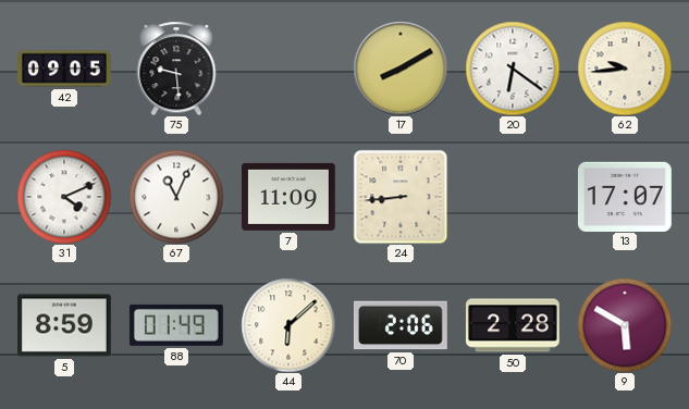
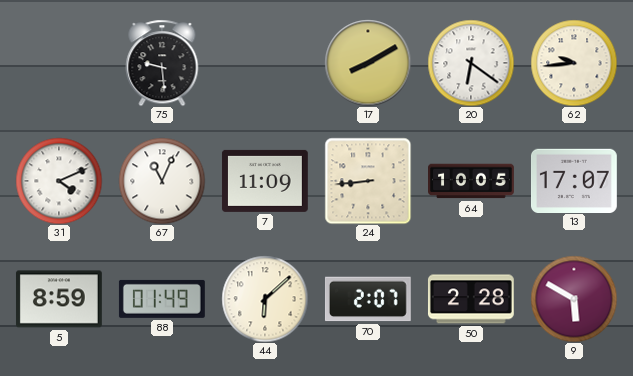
42: 09:05 -> none
64: none -> 10:05
70: 2:06 -> 2:07
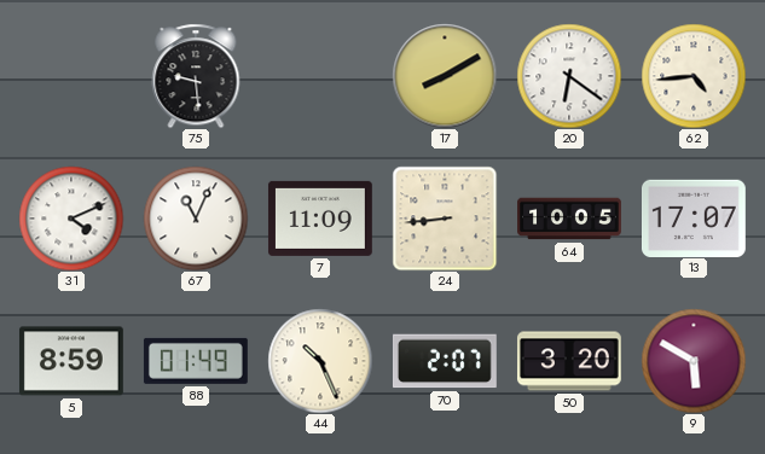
62: 9:44 -> 4:44
44: 6:08 -> 10:26
50: 2:28 -> 3:20
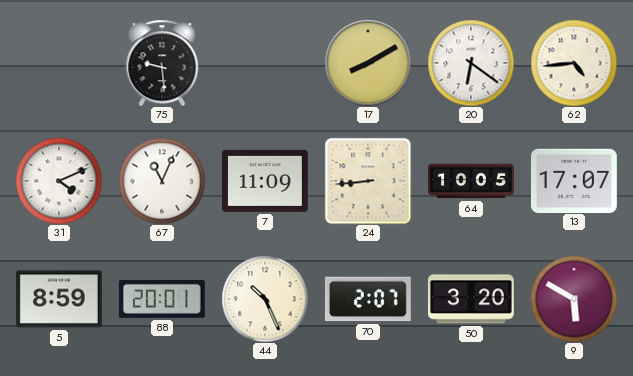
88: 01:49 -> 20:01
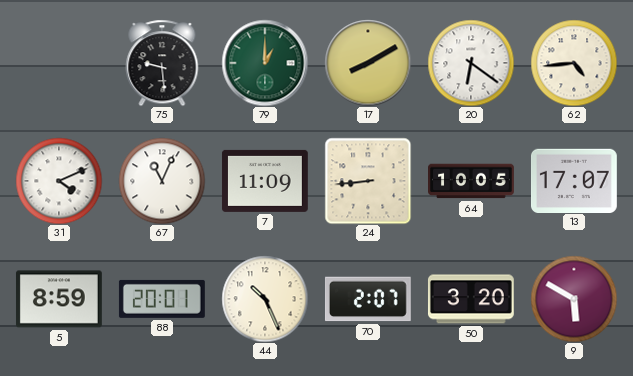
79: none -> 1:00
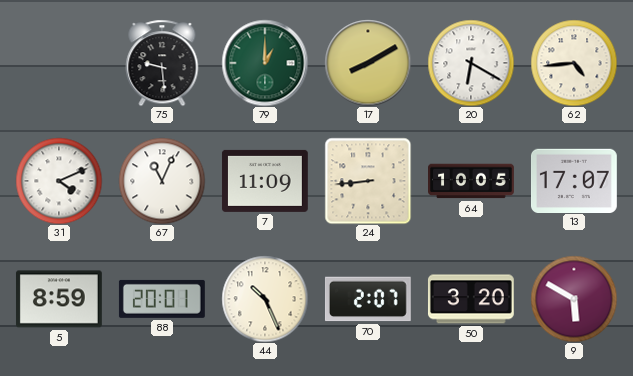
20: 6:21 -> 6:20
